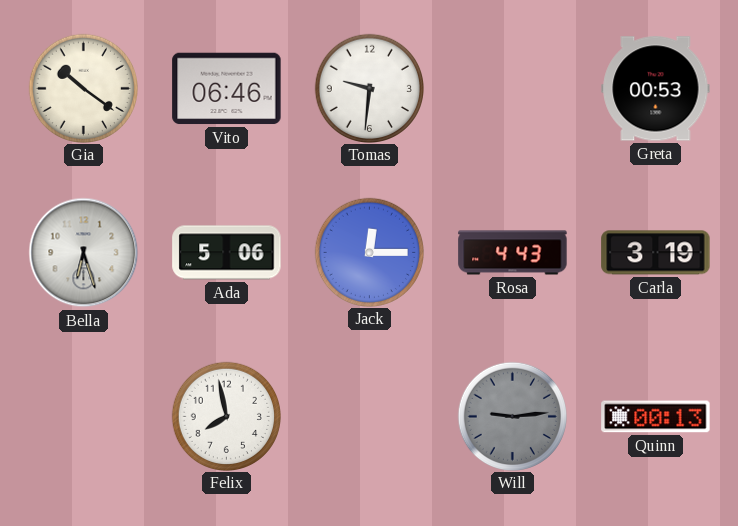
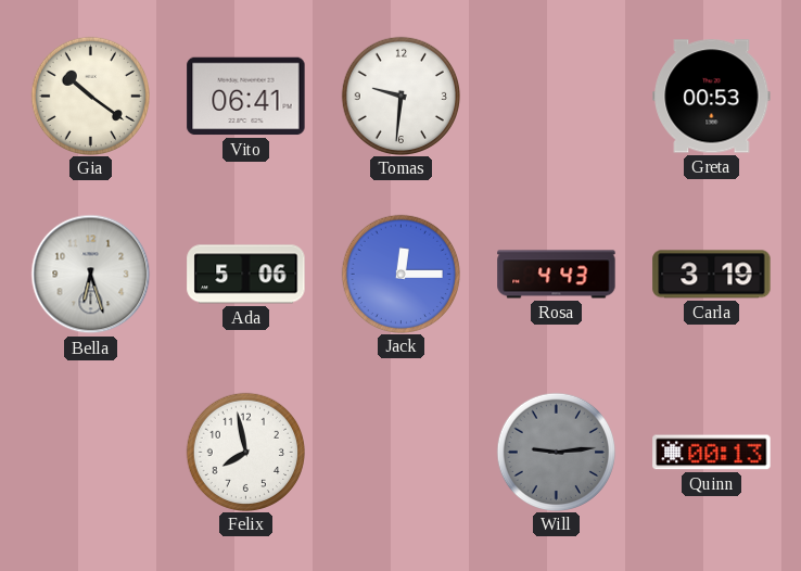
Vito: 06:46 -> 06:41
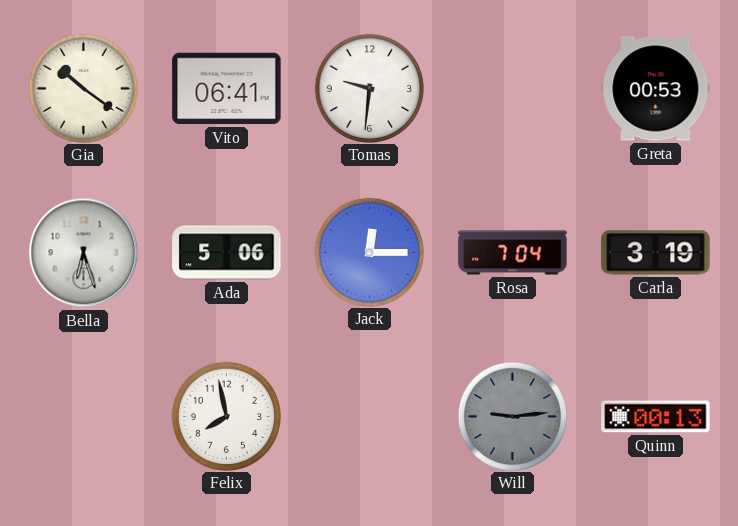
Rosa: 4:43 -> 7:04
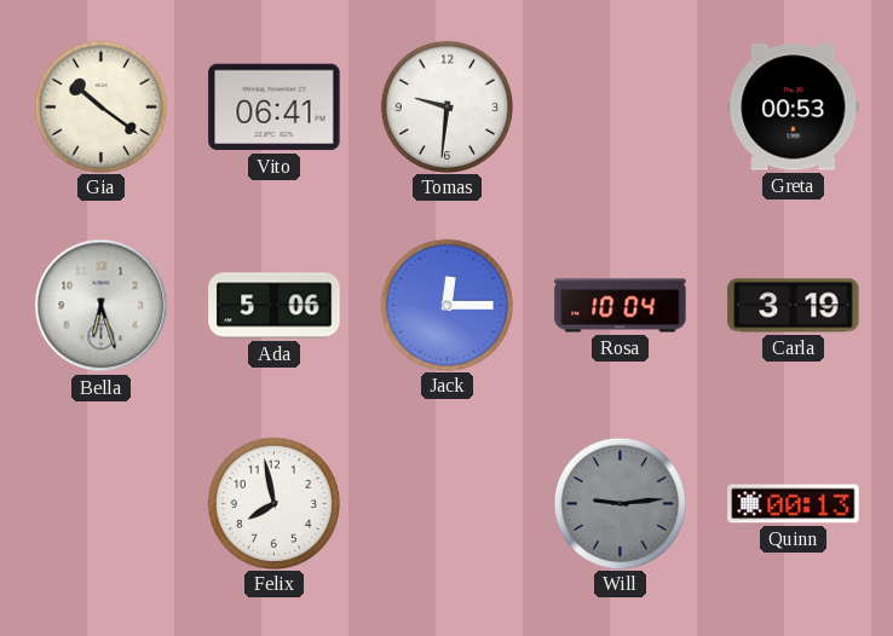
Rosa: 7:04 -> 10:04
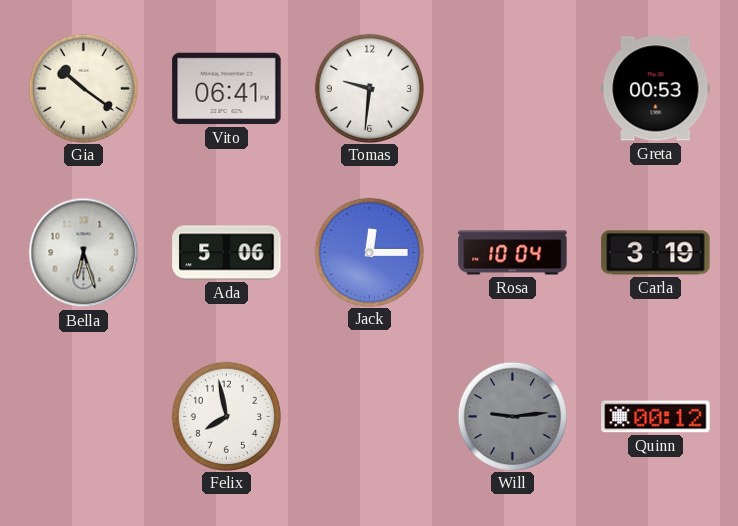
Quinn: 00:13 -> 00:12
